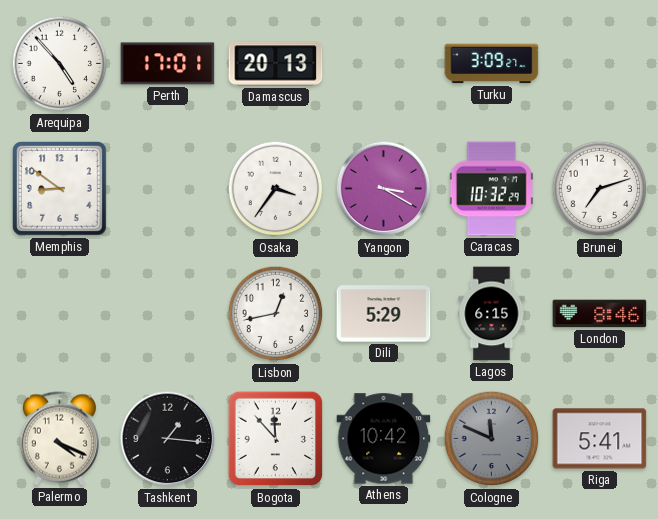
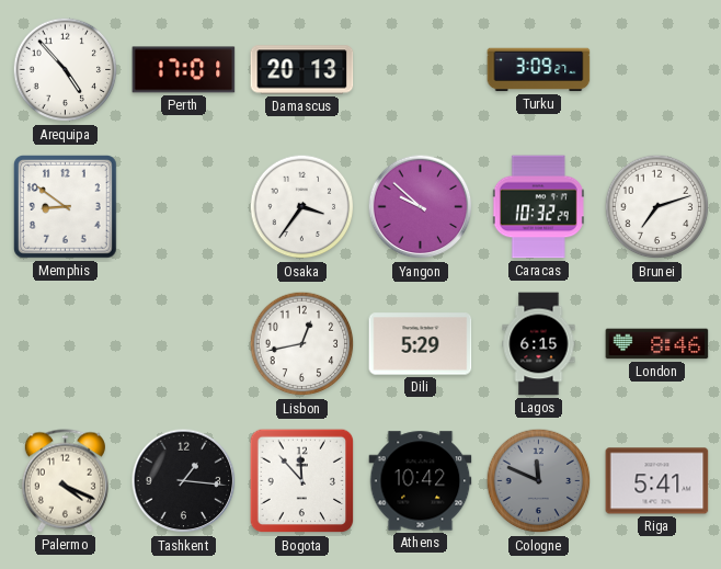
Yangon: 3:20 -> 9:52
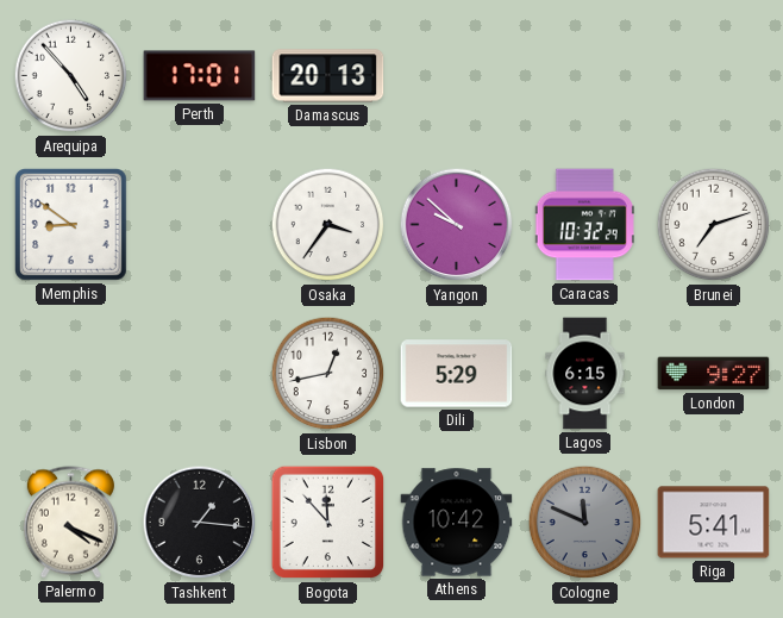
Turku: 3:09 -> none
London: 8:46 -> 9:27
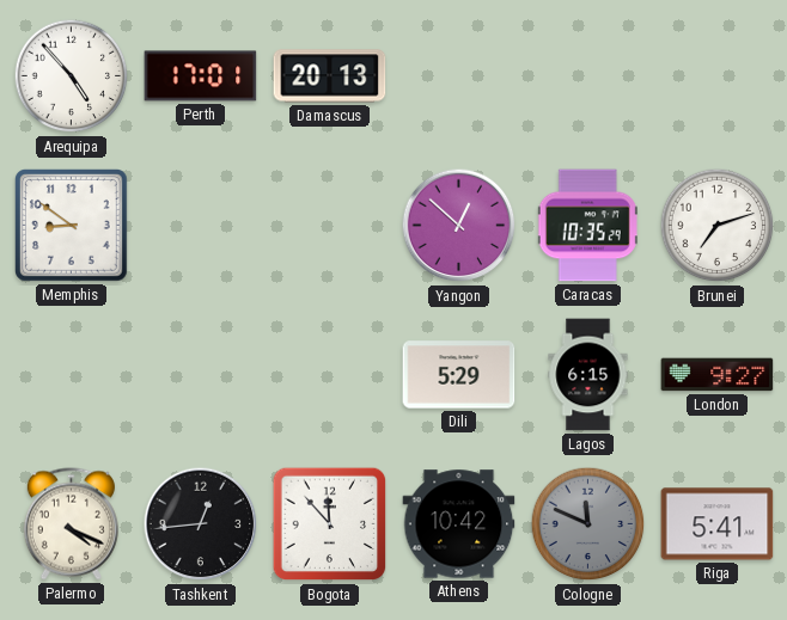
Osaka: 3:36 -> none
Yangon: 9:52 -> 12:52
Caracas: 10:32 -> 10:35
Lisbon: 12:43 -> none
Tashkent: 1:16 -> 12:44
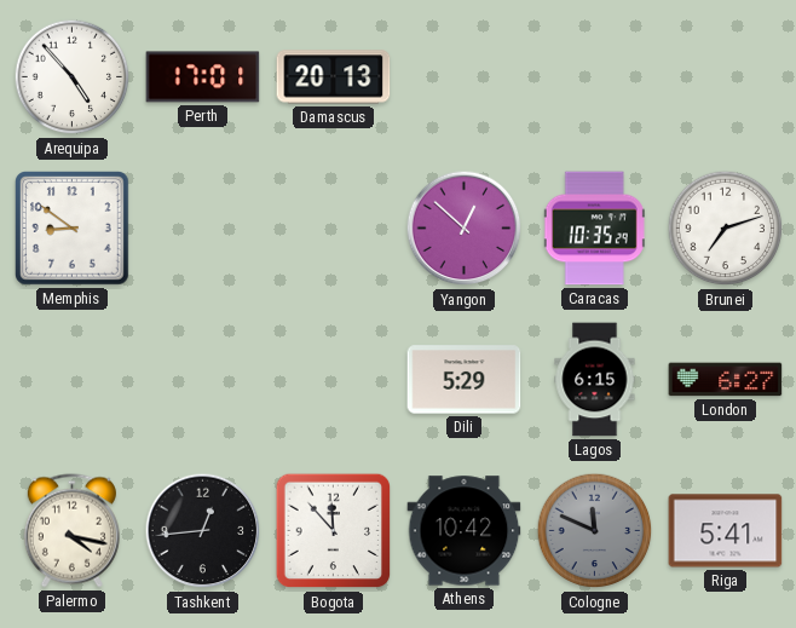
London: 9:27 -> 6:27
Palermo: 4:19 -> 4:17
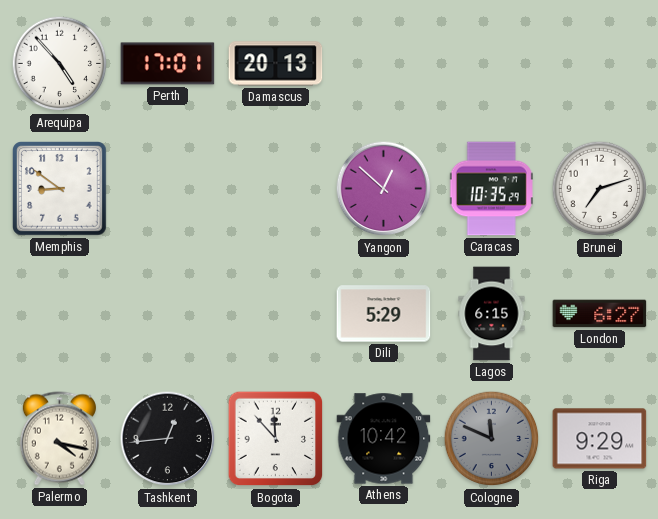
Riga: 5:41 -> 9:29
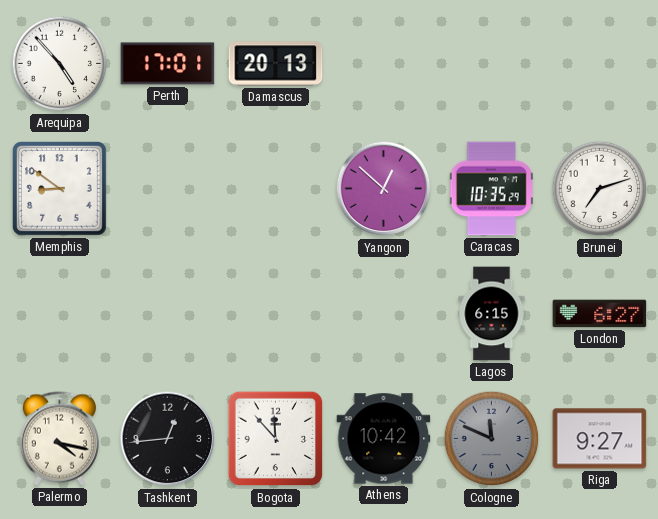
Dili: 5:29 -> none
Riga: 9:29 -> 9:27
